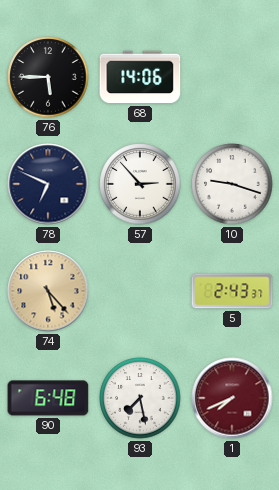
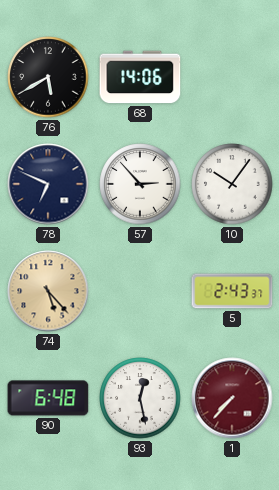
76: 5:45 -> 5:40
10: 9:18 -> 10:06
93: 7:28 -> 12:28
1: 7:41 -> 7:37
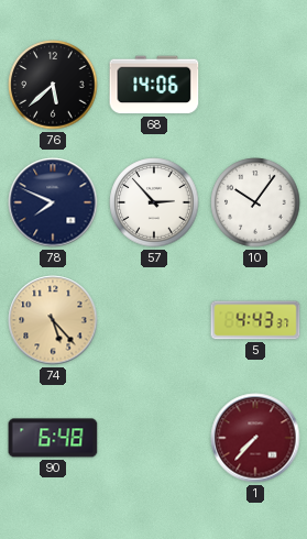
76: 5:40 -> 5:38
78: 6:49 -> 7:49
5: 2:43 -> 4:43
93: 12:28 -> none
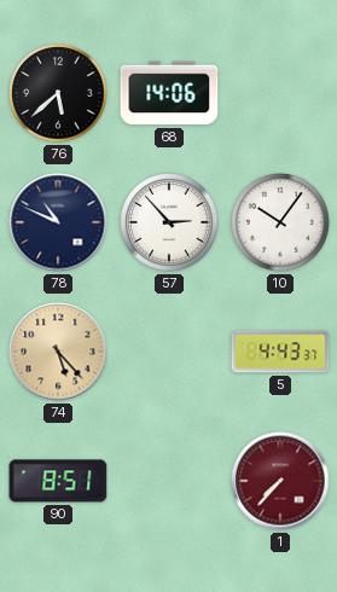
78: 7:49 -> 10:49
90: 6:48 -> 8:51
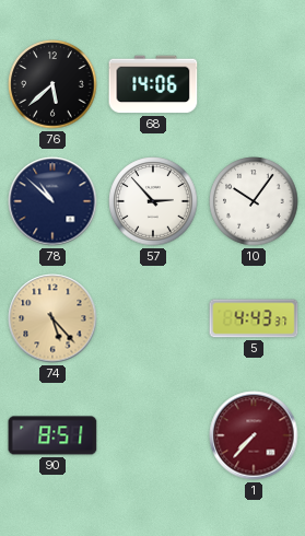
78: 10:49 -> 10:52
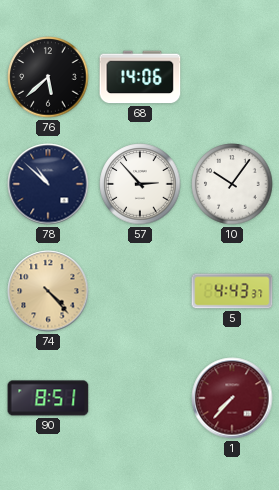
74: 5:23 -> 4:23
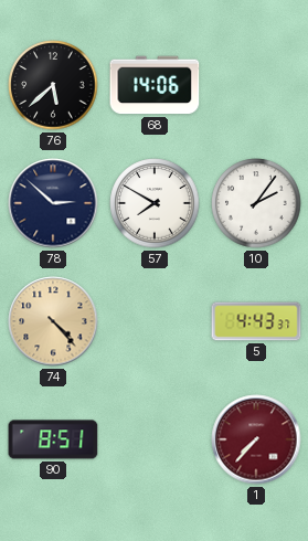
78: 10:52 -> 2:52
57: 2:53 -> 7:50
10: 10:06 -> 2:06
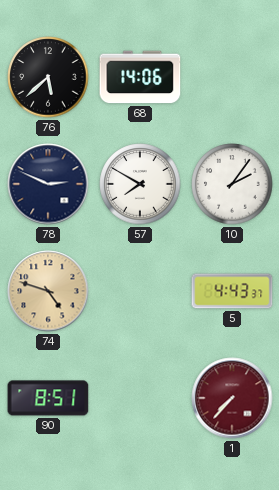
78: 2:52 -> 2:49
74: 4:23 -> 4:48
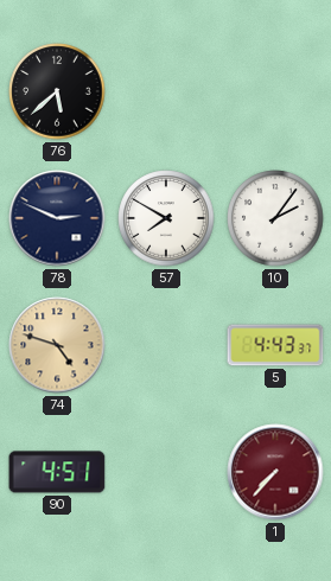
68: 14:06 -> none
90: 8:51 -> 4:51
